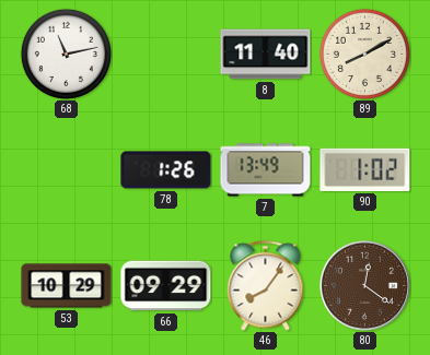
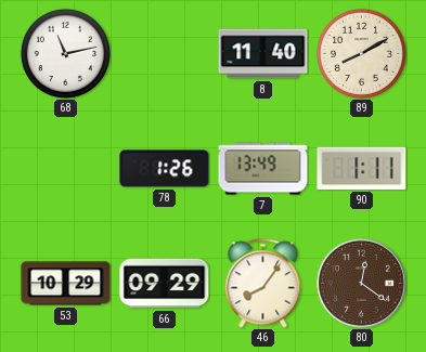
90: 1:02 -> 1:11
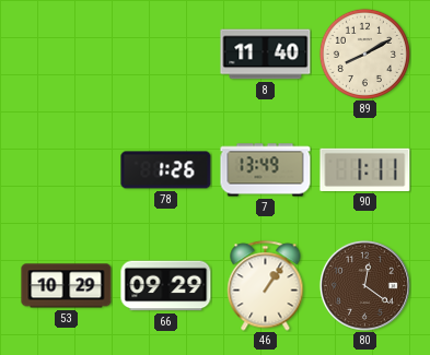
68: 11:13 -> none
46: 8:06 -> 1:06
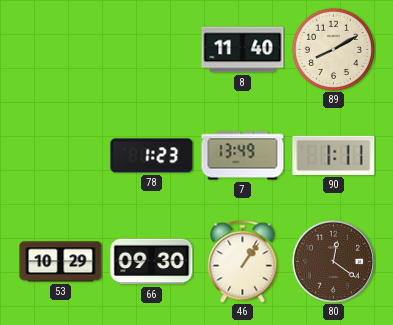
78: 1:26 -> 1:23
66: 09:29 -> 09:30
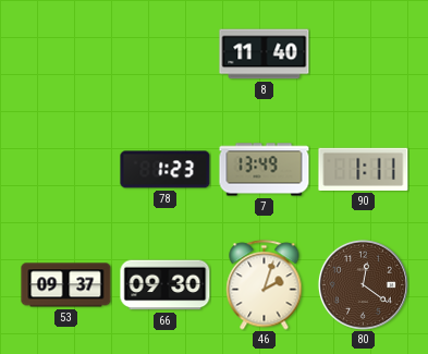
89: 8:10 -> none
53: 10:29 -> 09:37
46: 1:06 -> 2:03
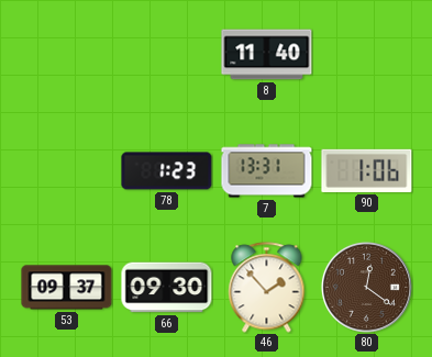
7: 13:49 -> 13:31
90: 1:11 -> 1:06
46: 2:03 -> 1:53
